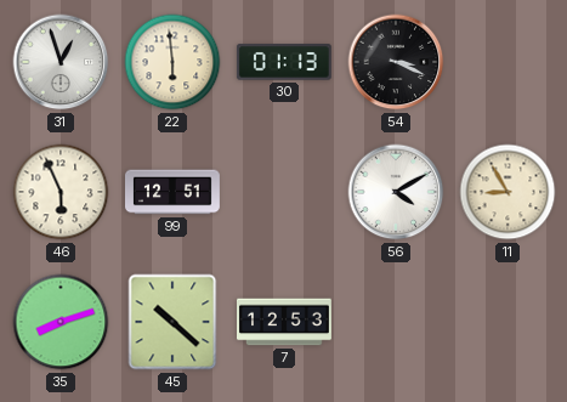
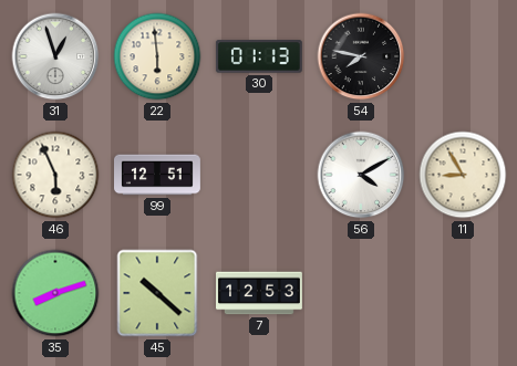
54: 3:19 -> 7:47
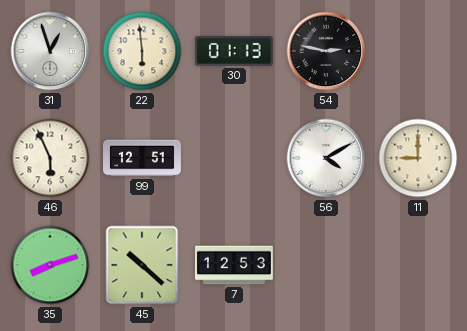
54: 7:47 -> 2:47
11: 8:55 -> 9:00
